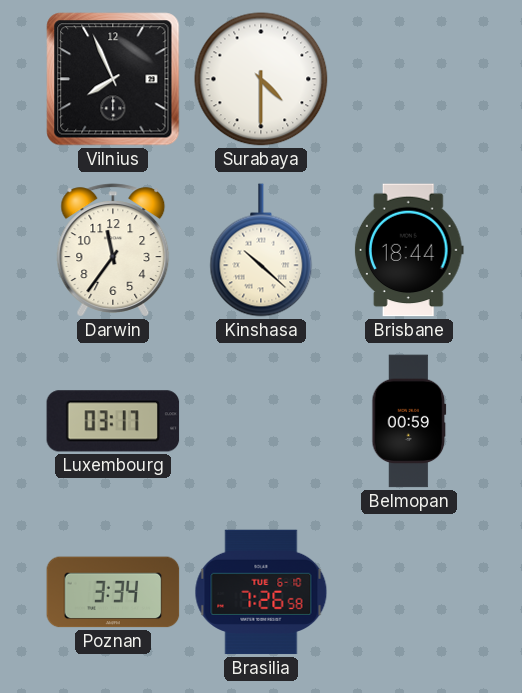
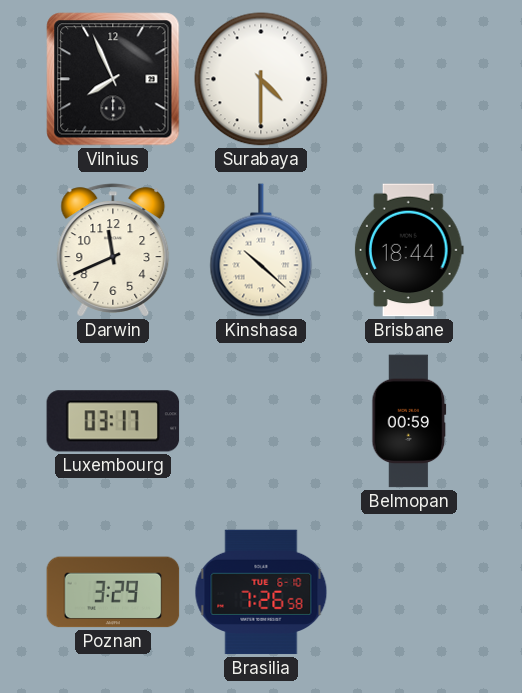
Darwin: 11:36 -> 11:41
Poznan: 3:34 -> 3:29
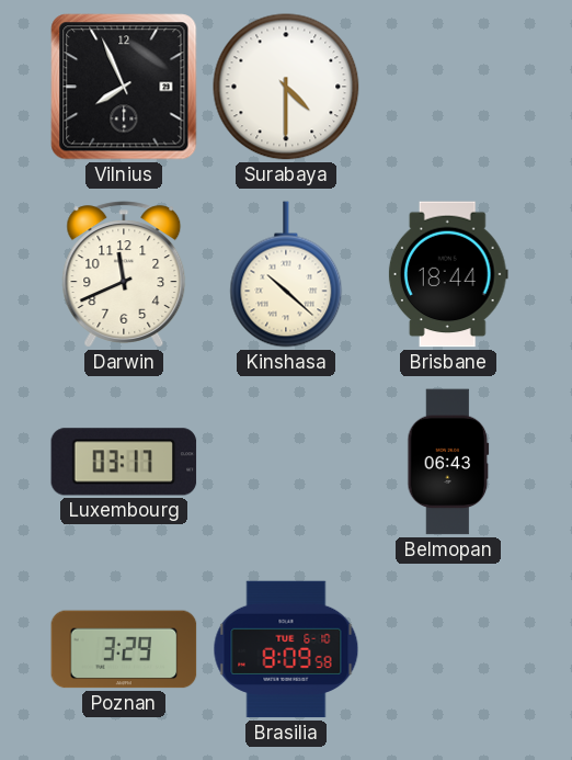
Belmopan: 00:59 -> 06:43
Brasilia: 7:26 -> 8:09
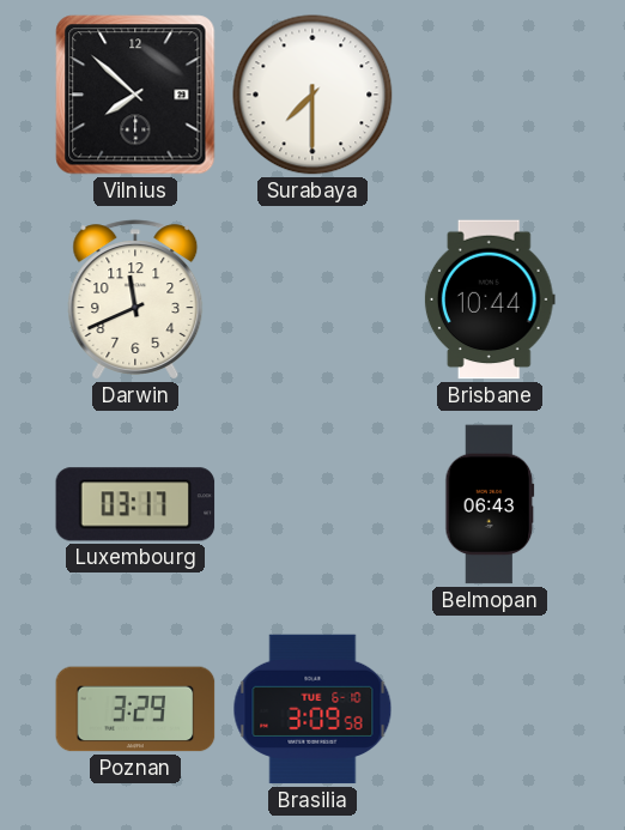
Vilnius: 7:56 -> 7:52
Surabaya: 4:30 -> 7:30
Kinshasa: 10:22 -> none
Brisbane: 18:44 -> 10:44
Brasilia: 8:09 -> 3:09
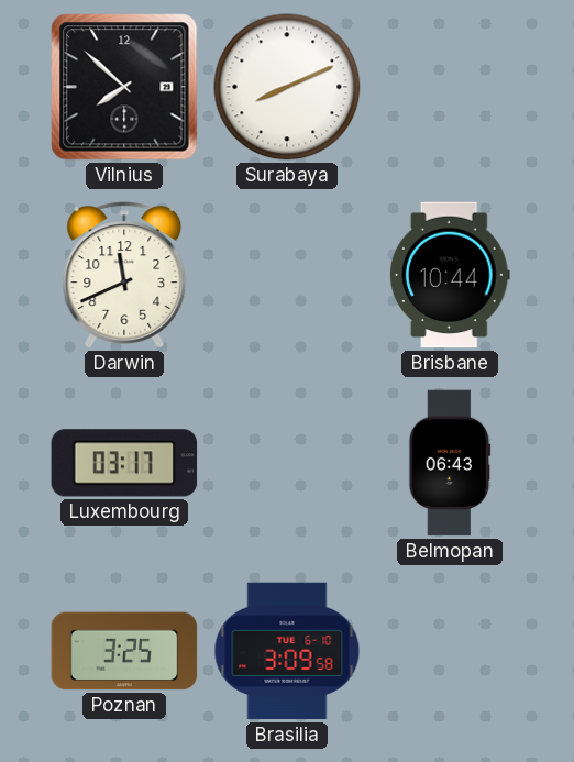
Surabaya: 7:30 -> 8:11
Poznan: 3:29 -> 3:25
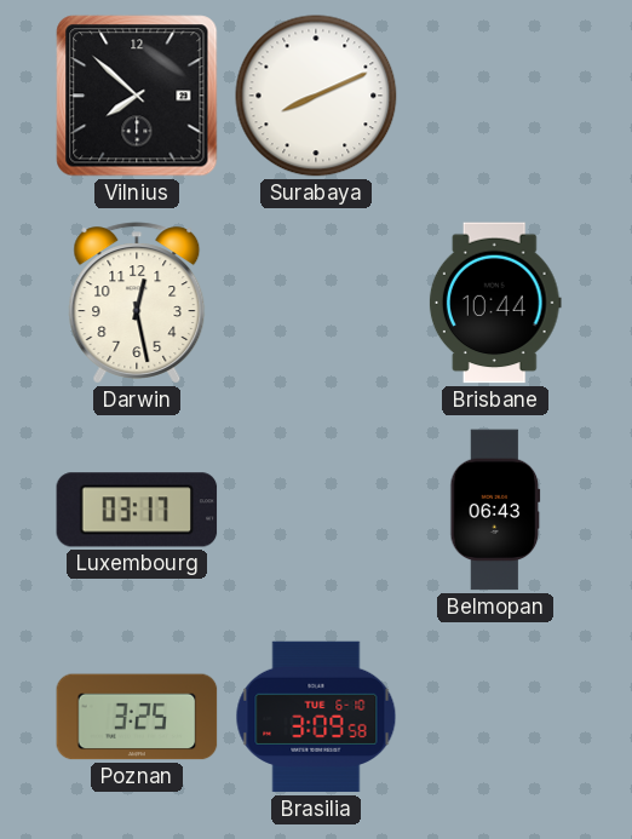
Darwin: 11:41 -> 12:28
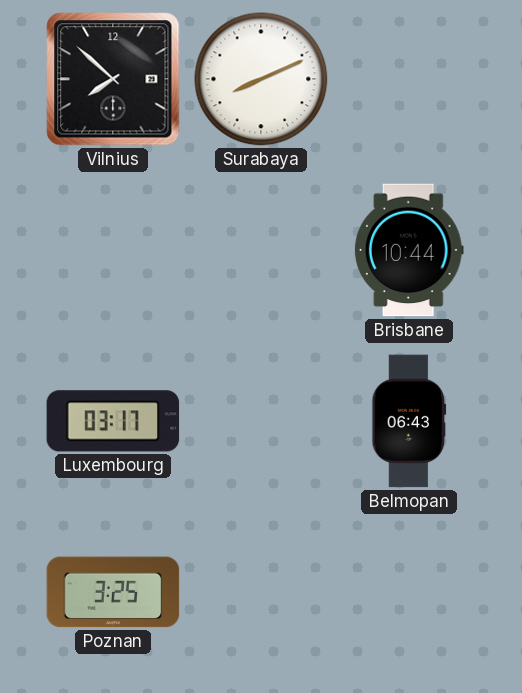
Darwin: 12:28 -> none
Brasilia: 3:09 -> none
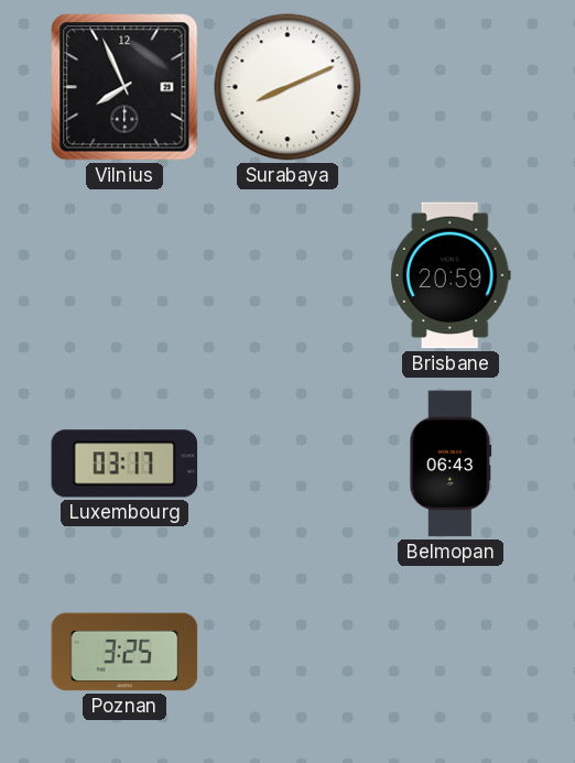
Vilnius: 7:52 -> 7:56
Brisbane: 10:44 -> 20:59
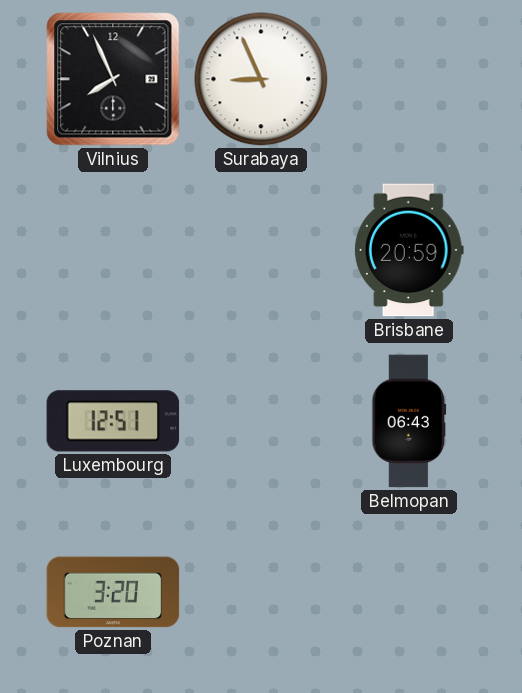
Surabaya: 8:11 -> 8:56
Luxembourg: 03:17 -> 12:51
Poznan: 3:25 -> 3:20
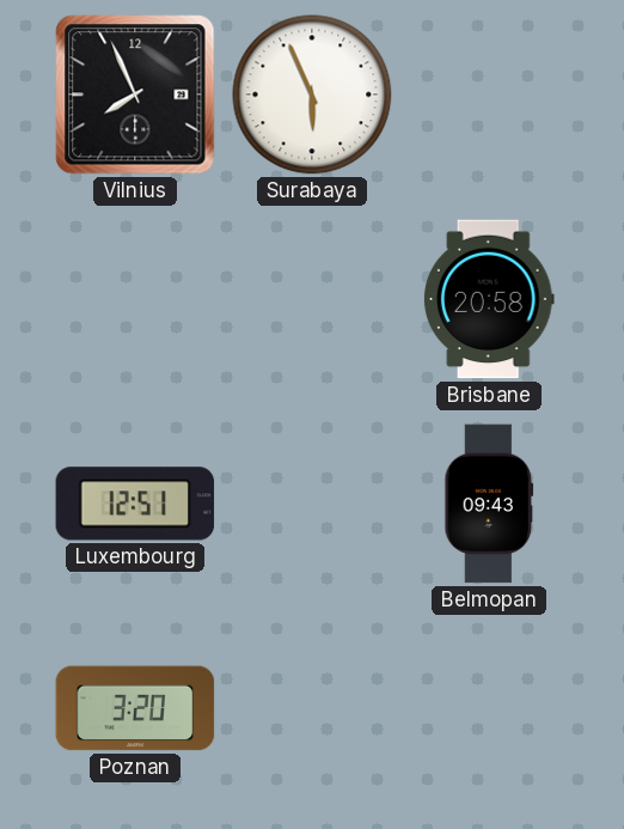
Surabaya: 8:56 -> 5:56
Brisbane: 20:59 -> 20:58
Belmopan: 06:43 -> 09:43
